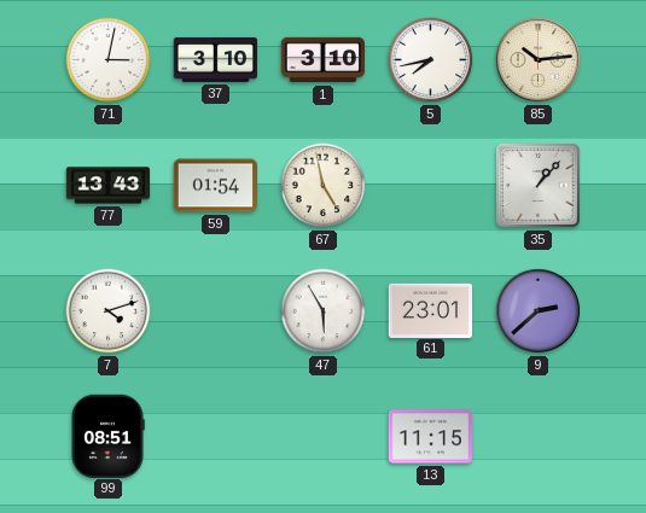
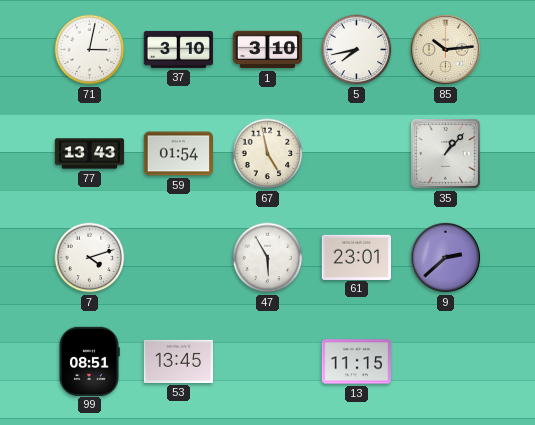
53: none -> 13:45
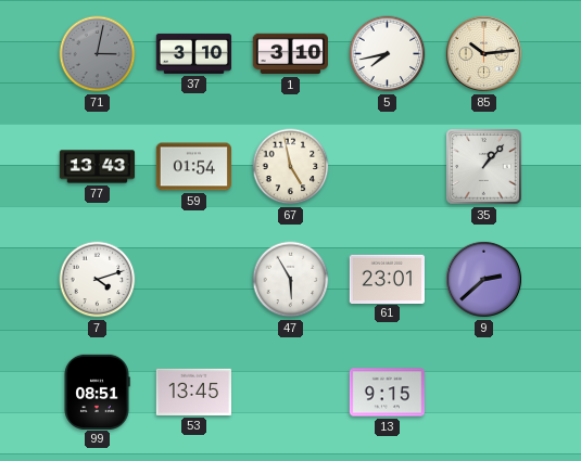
71 dial: white -> grey
13: 11:15 -> 9:15
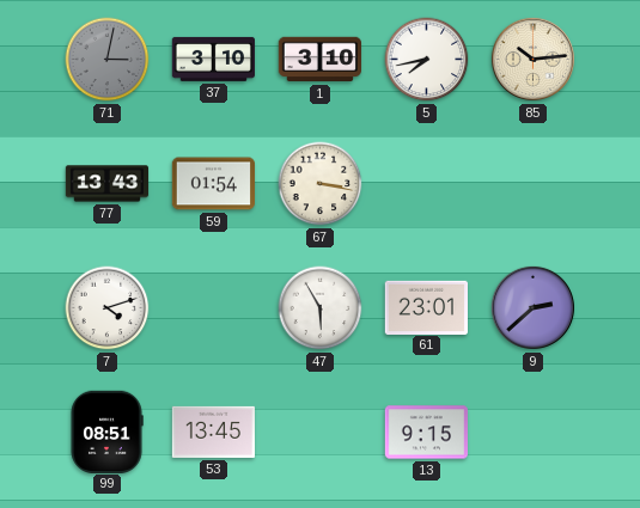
67: 4:58 -> 3:17
35: 1:07 -> none
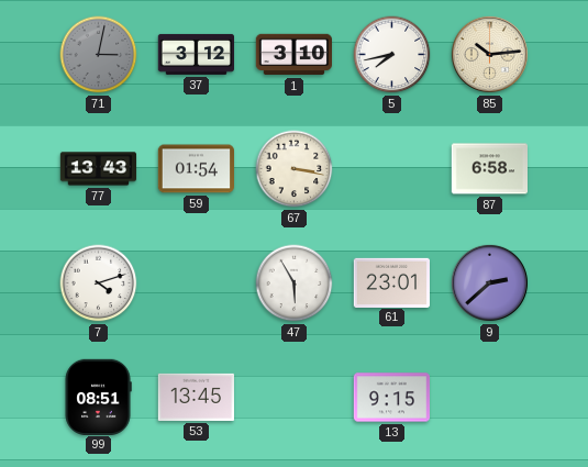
37: 3:10 -> 3:12
87: none -> 6:58
